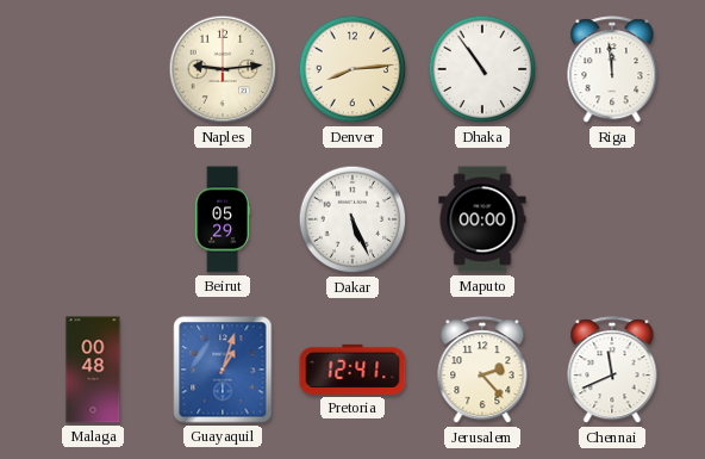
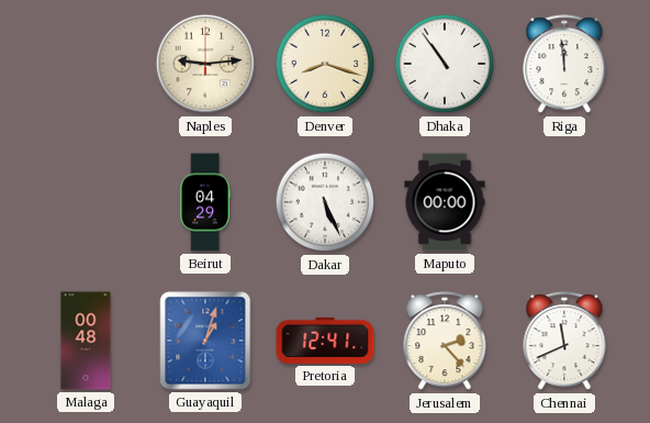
Denver: 8:14 -> 8:18
Beirut: 05:29 -> 04:29
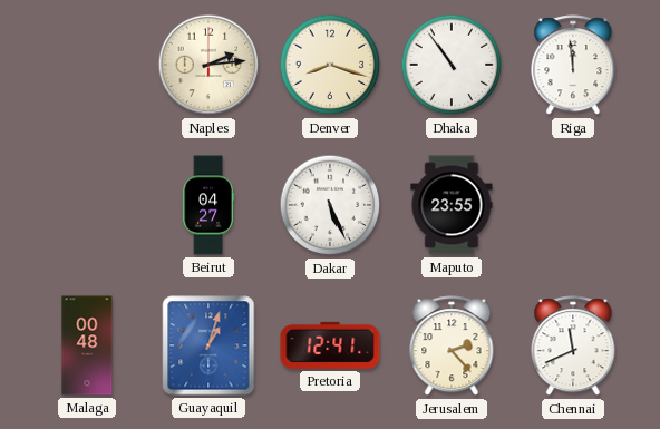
Naples: 9:14 -> 2:14
Beirut: 04:29 -> 04:27
Maputo: 00:00 -> 23:55
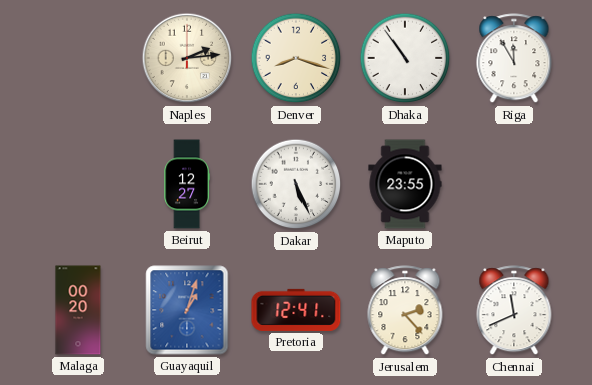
Riga: 11:59 -> 11:55
Beirut: 04:27 -> 12:27
Malaga: 00:48 -> 00:20
